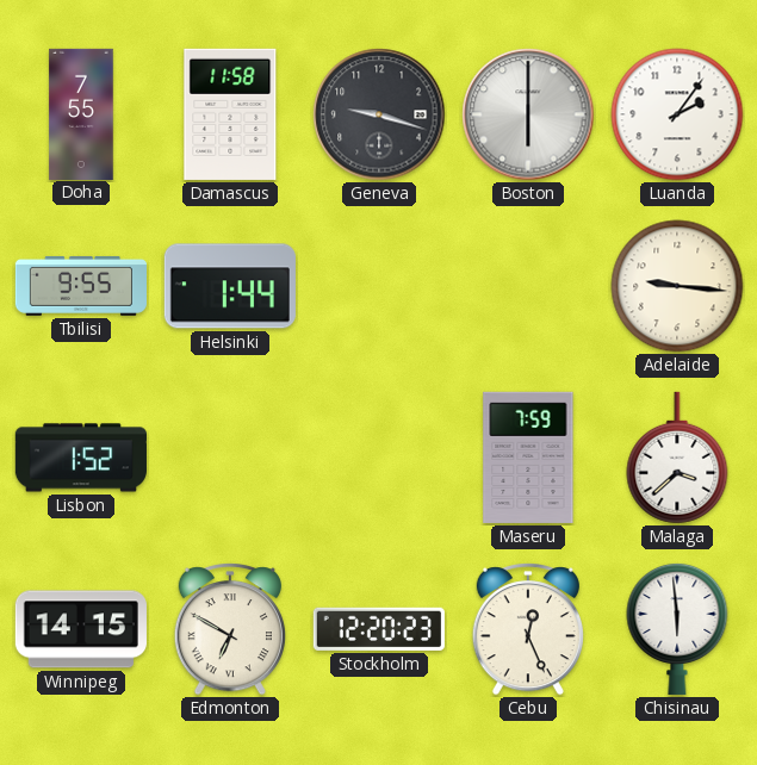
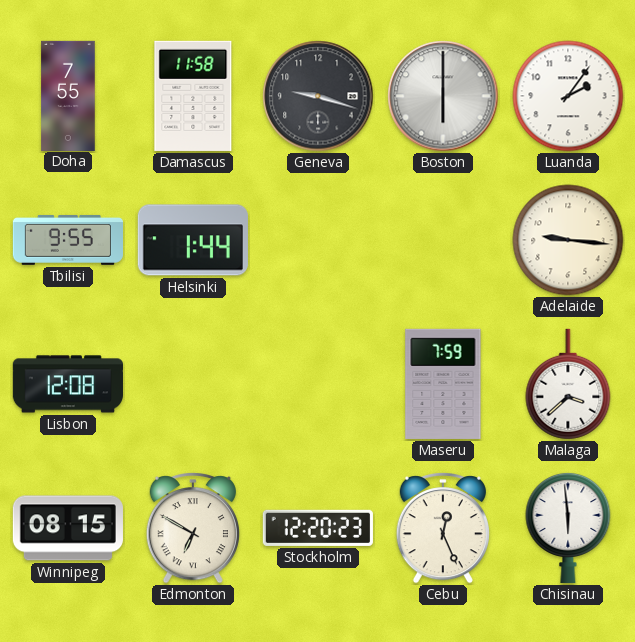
Lisbon: 1:52 -> 12:08
Winnipeg: 14:15 -> 08:15
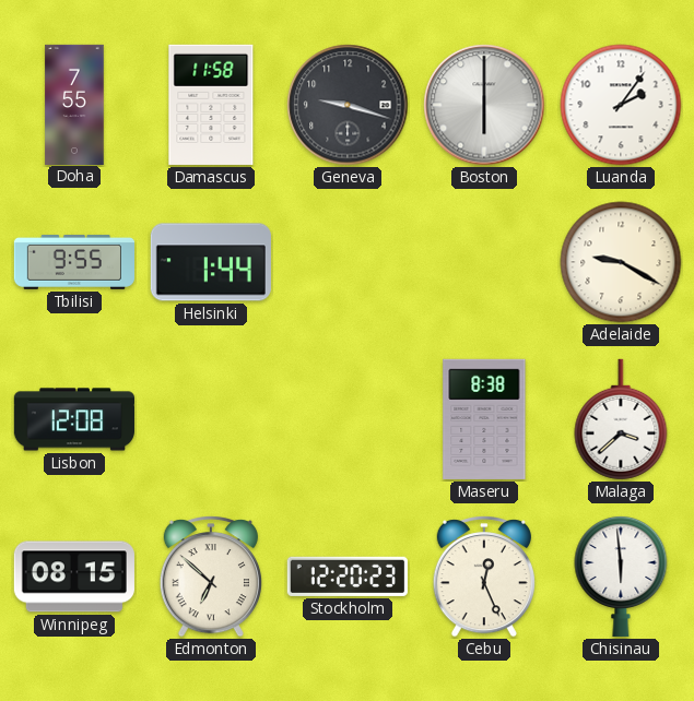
Adelaide: 9:16 -> 9:20
Maseru: 7:59 -> 8:38
Edmonton: 6:50 -> 6:52
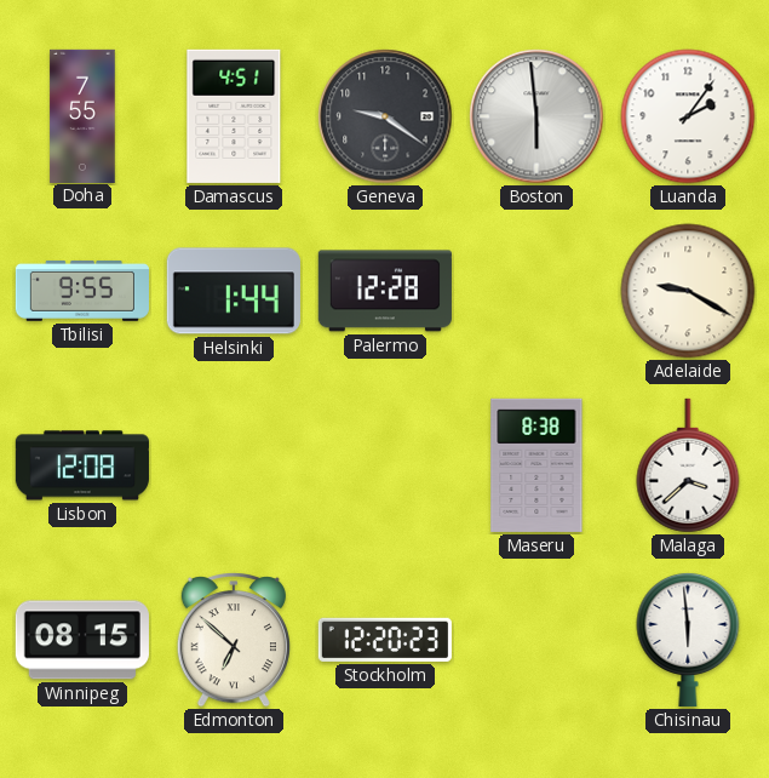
Damascus: 11:58 -> 4:51
Geneva: 9:18 -> 9:21
Boston: 6:00 -> 5:59
Palermo: none -> 12:28
Cebu: 12:26 -> none
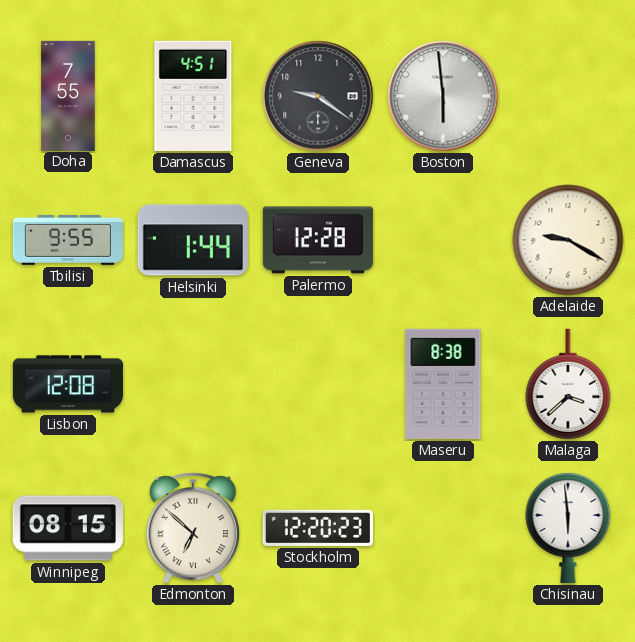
Luanda: 2:06 -> none
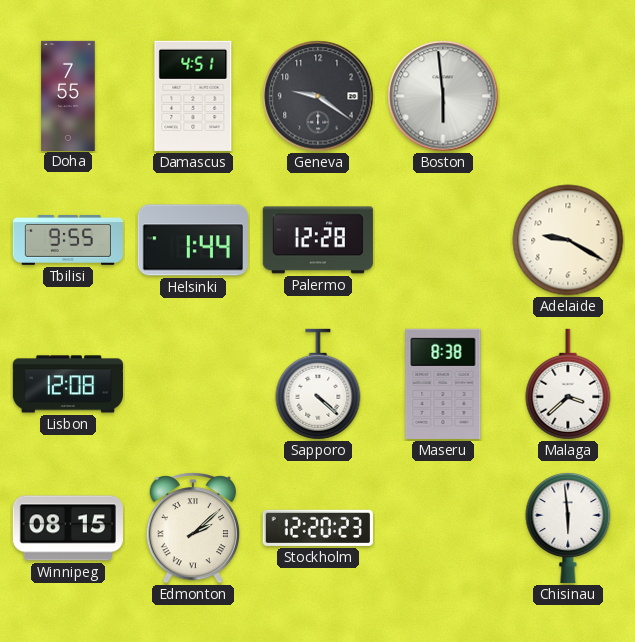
Sapporo: none -> 4:22
Edmonton: 6:52 -> 2:08
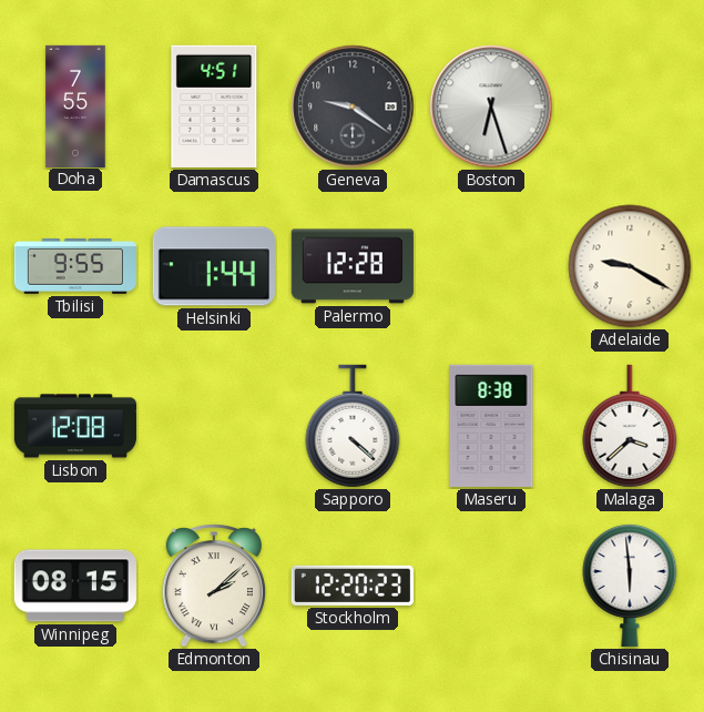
Boston: 5:59 -> 6:27
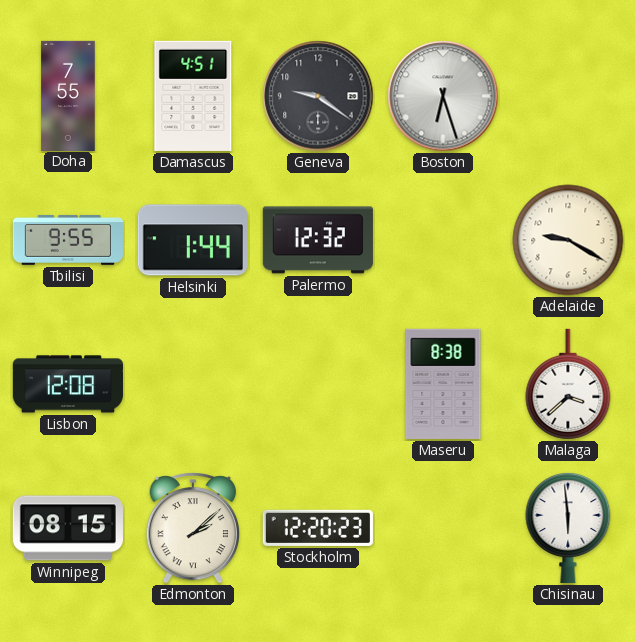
Palermo: 12:28 -> 12:32
Sapporo: 4:22 -> none
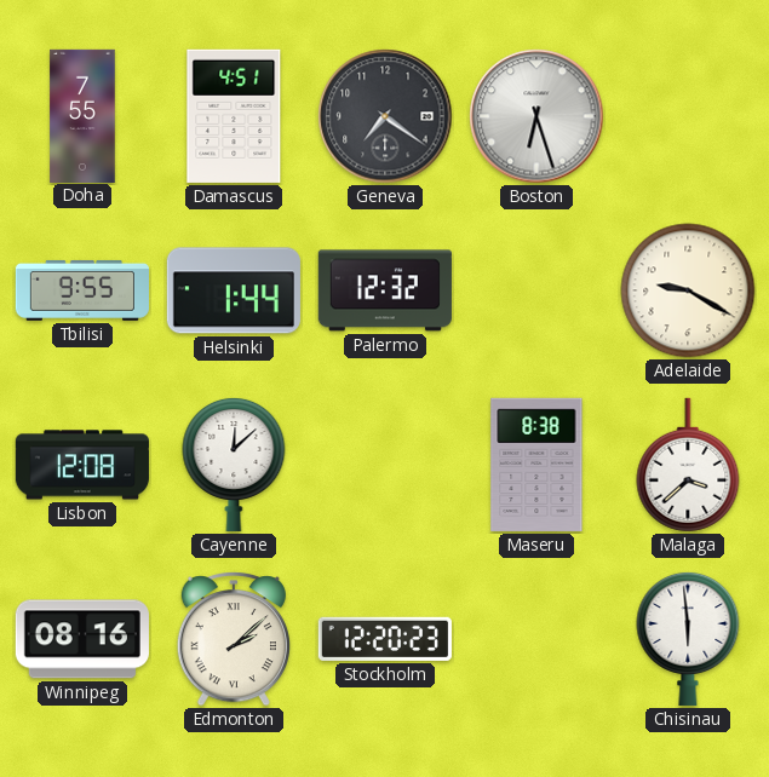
Geneva: 9:21 -> 7:21
Cayenne: none -> 12:08
Winnipeg: 08:15 -> 08:16
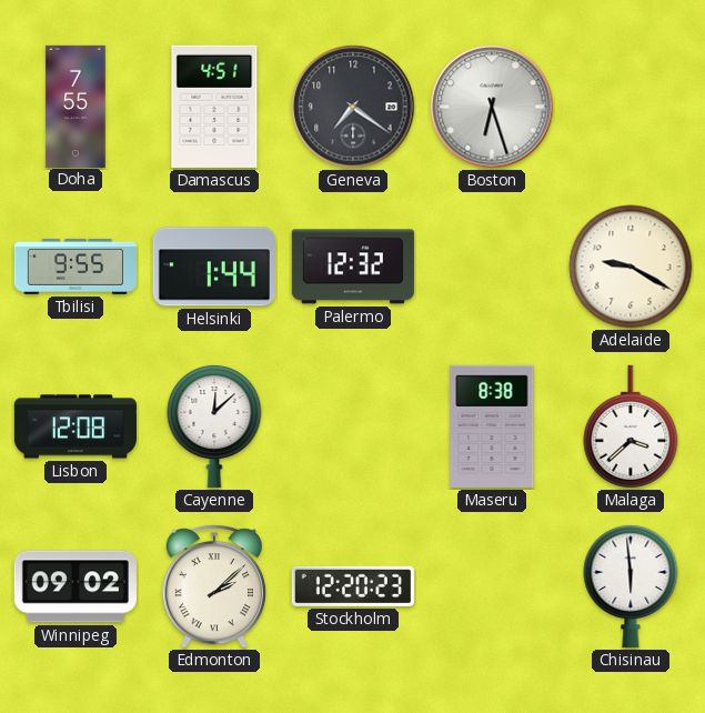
Winnipeg: 08:16 -> 09:02
